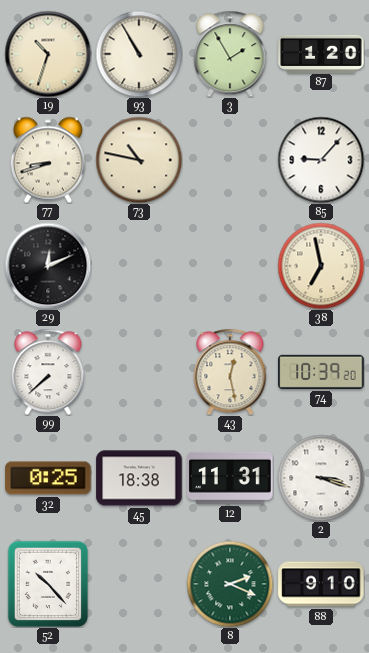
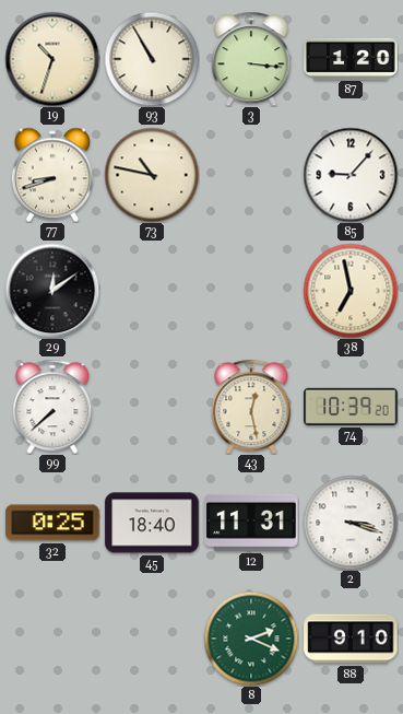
3: 1:55 -> 3:16
29: 12:11 -> 12:09
45: 18:38 -> 18:40
52: 10:23 -> none
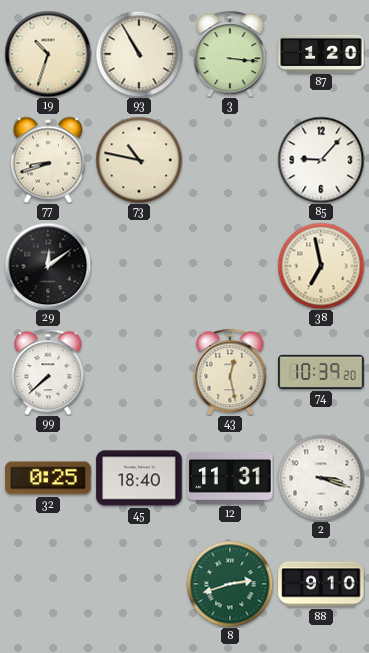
8: 2:19 -> 2:42
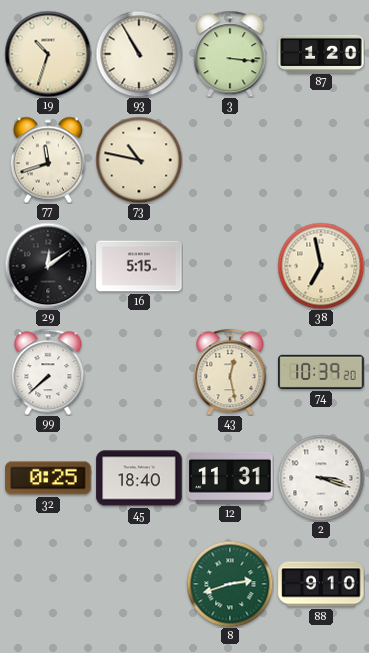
77: 8:42 -> 11:42
85: 9:07 -> none
16: none -> 5:15
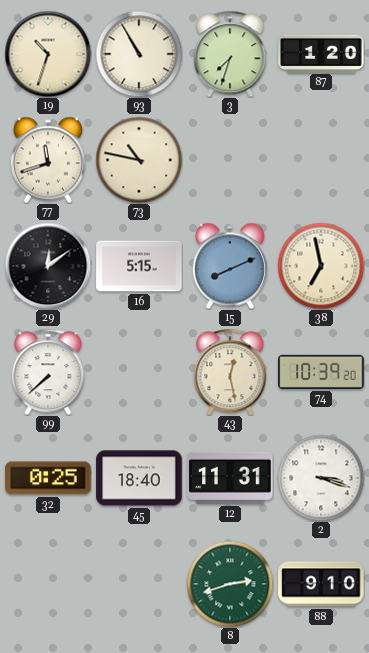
3: 3:16 -> 7:33
15: none -> 8:11
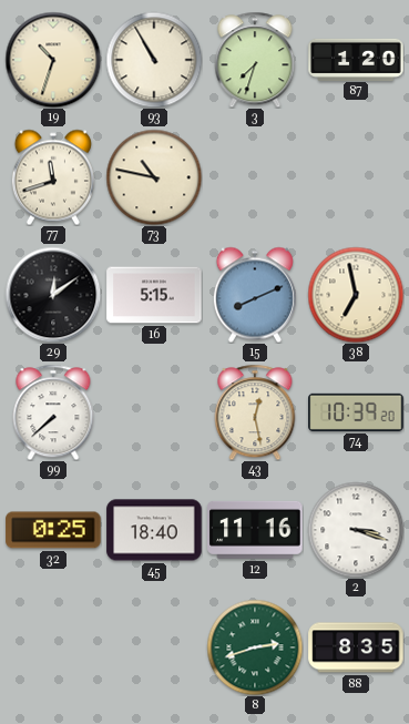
12: 11:31 -> 11:16
88: 9:10 -> 8:35
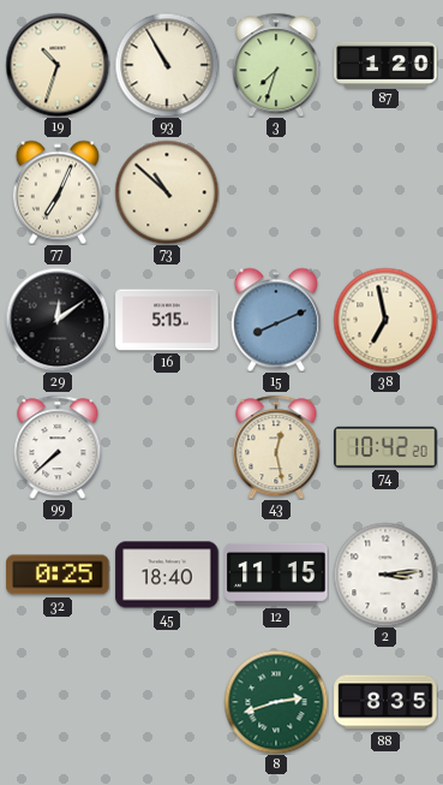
77: 11:42 -> 7:04
73: 10:47 -> 10:52
74: 10:39 -> 10:42
12: 11:16 -> 11:15
2: 3:18 -> 3:14
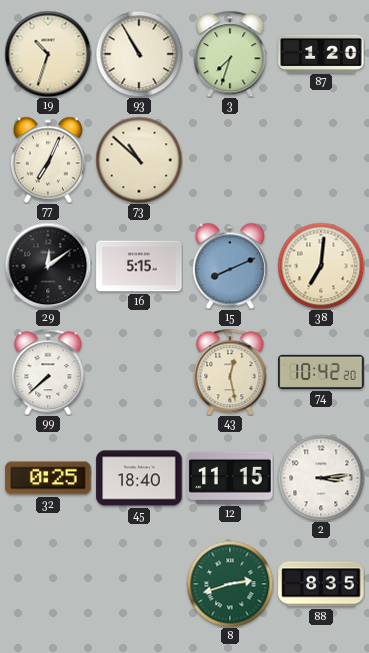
38: 6:58 -> 7:01
